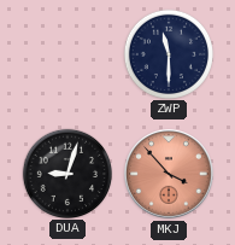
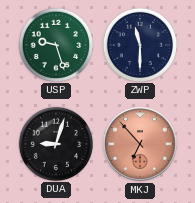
USP: none -> 9:27
MKJ: 3:53 -> 6:53
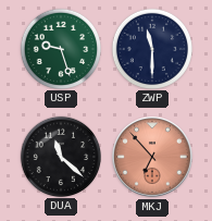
DUA: 9:03 -> 11:22
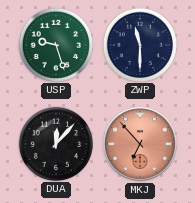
DUA: 11:22 -> 12:07
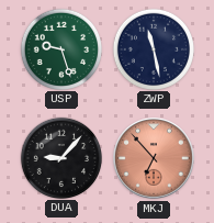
ZWP: 11:30 -> 11:28
DUA: 12:07 -> 9:07
